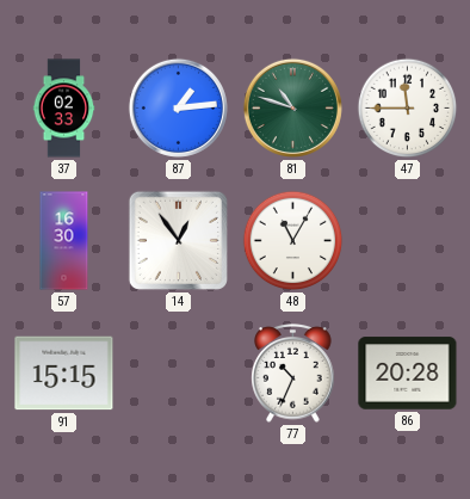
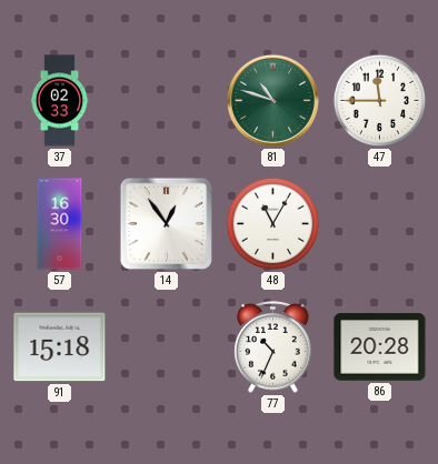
87: 1:14 -> none
91: 15:15 -> 15:18
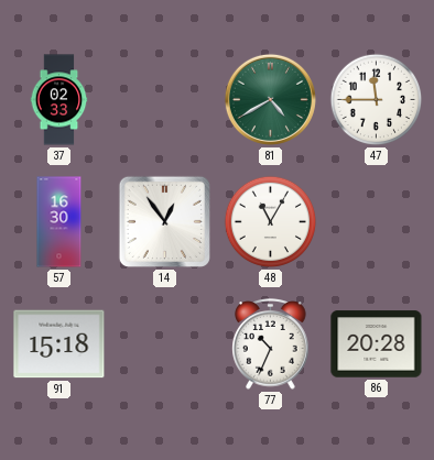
81: 10:48 -> 4:40
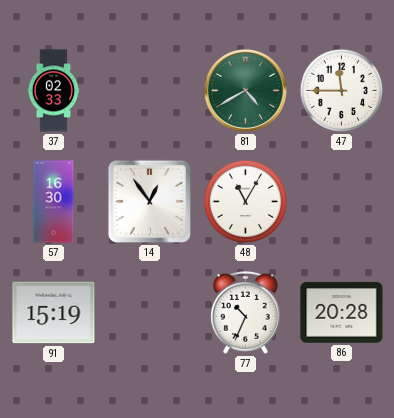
91: 15:18 -> 15:19
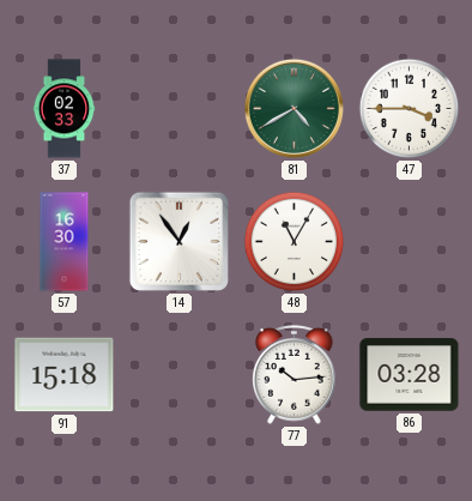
47: 11:45 -> 3:45
91: 15:19 -> 15:18
77: 10:34 -> 10:14
86: 20:28 -> 03:28
